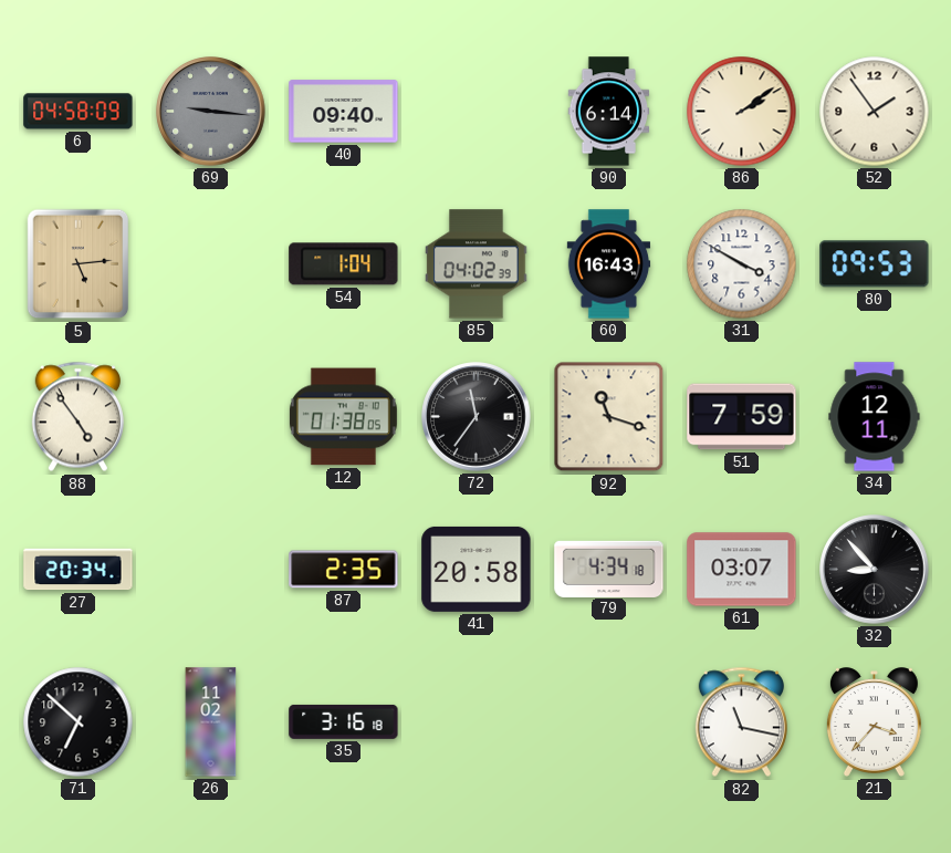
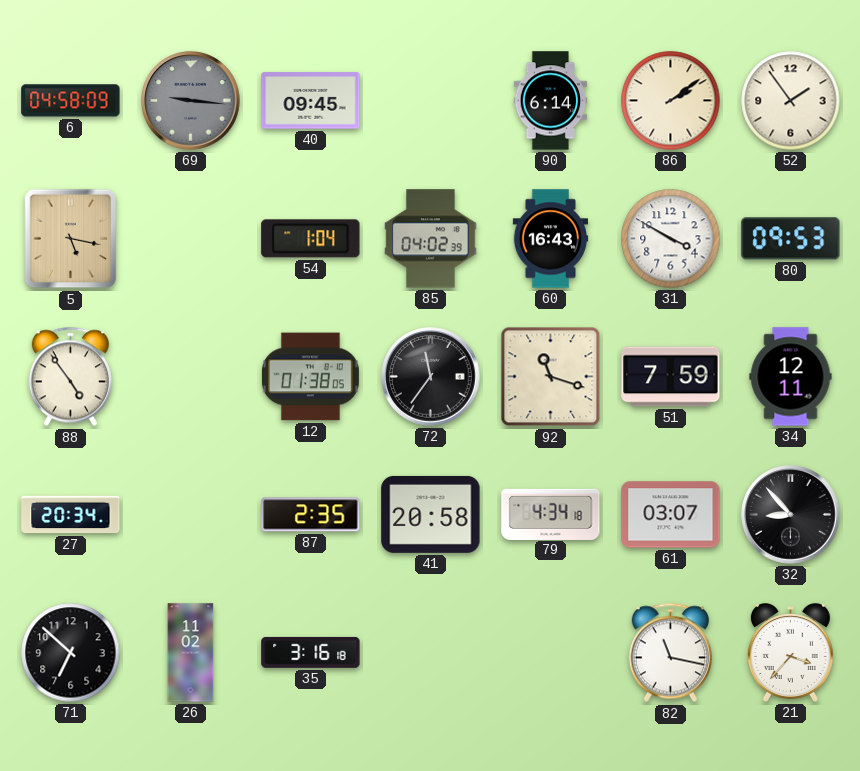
40: 09:40 -> 09:45
5: 5:14 -> 5:17
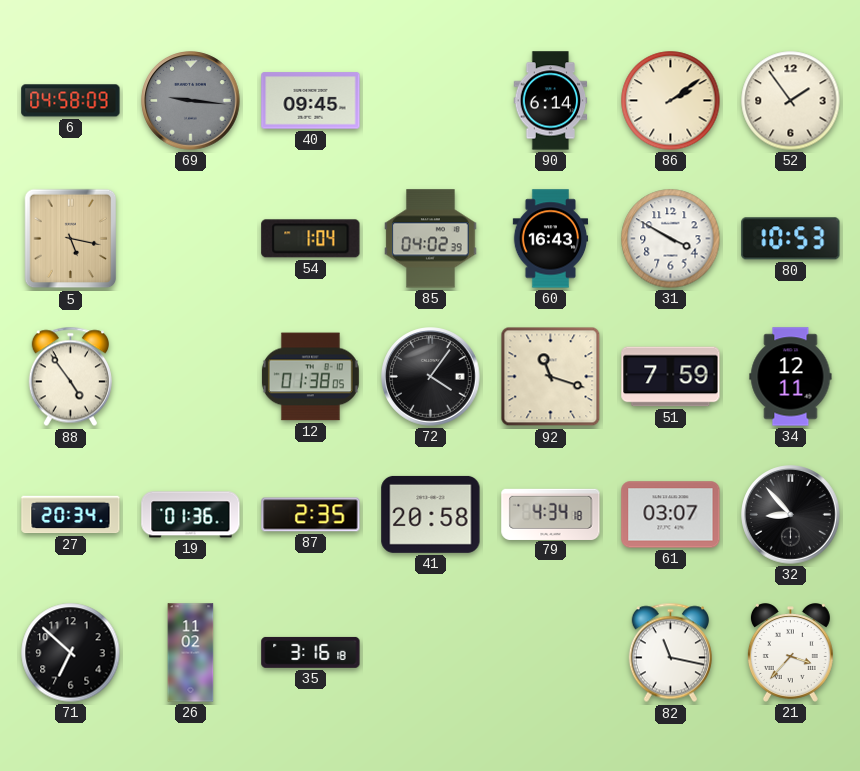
80: 09:53 -> 10:53
72: 11:36 -> 4:06
19: none -> 01:36
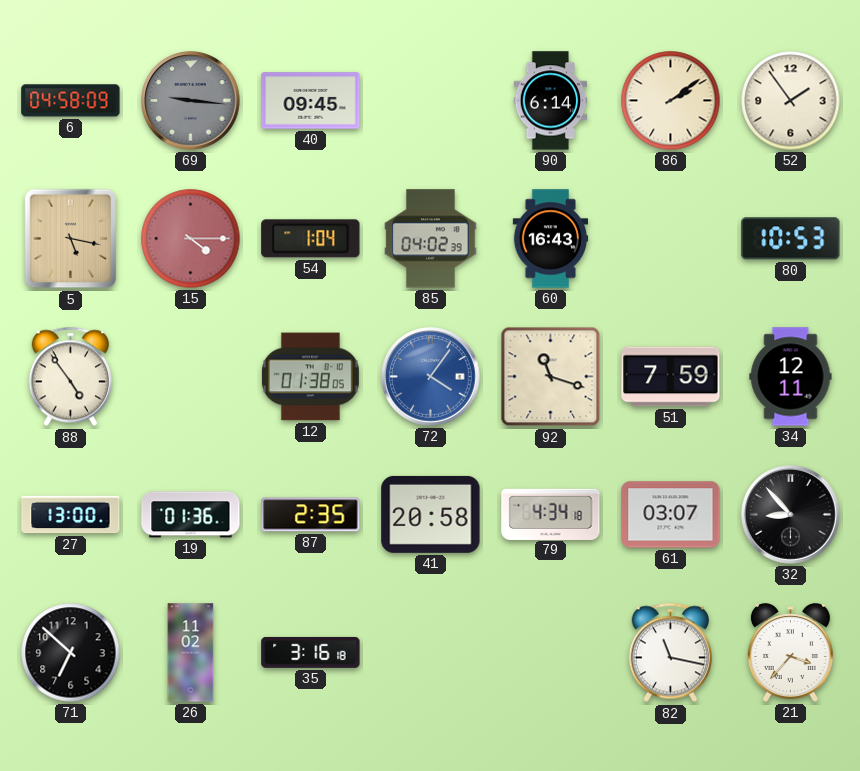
15: none -> 4:15
31: 3:50 -> none
72 dial: black -> blue
27: 20:34 -> 13:00
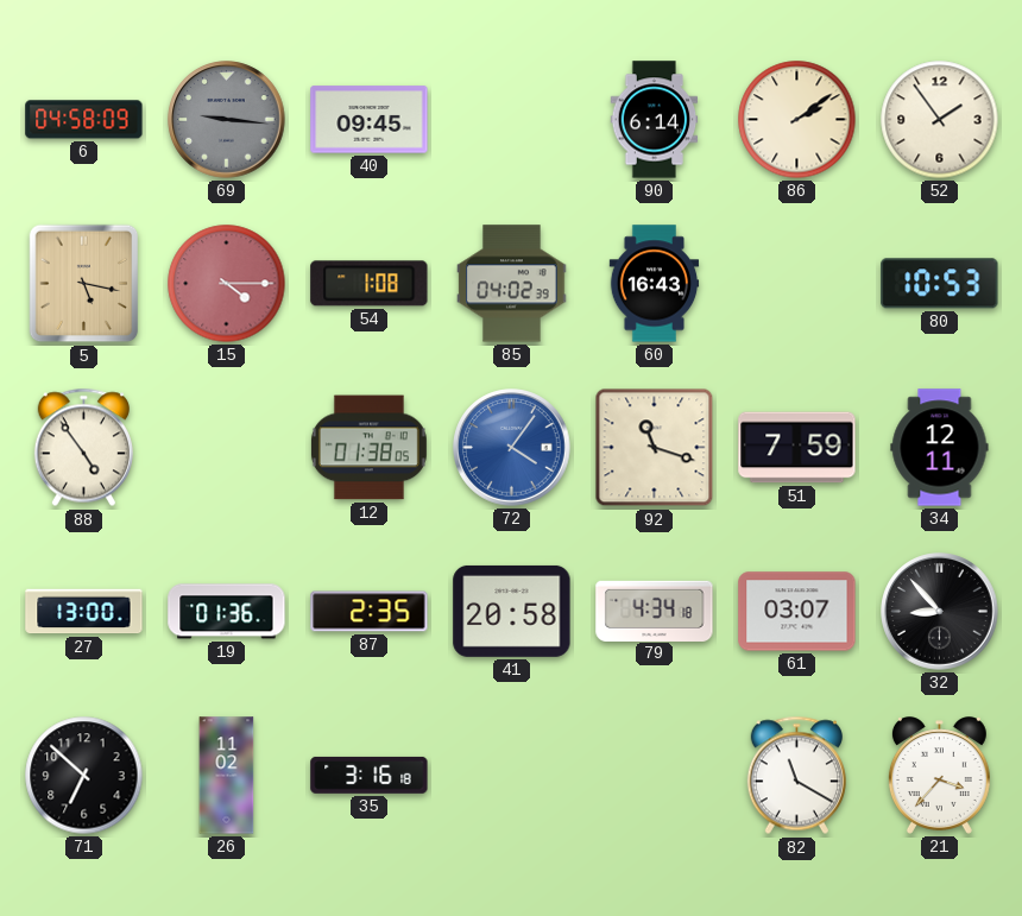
54: 1:04 -> 1:08
82: 11:17 -> 11:20
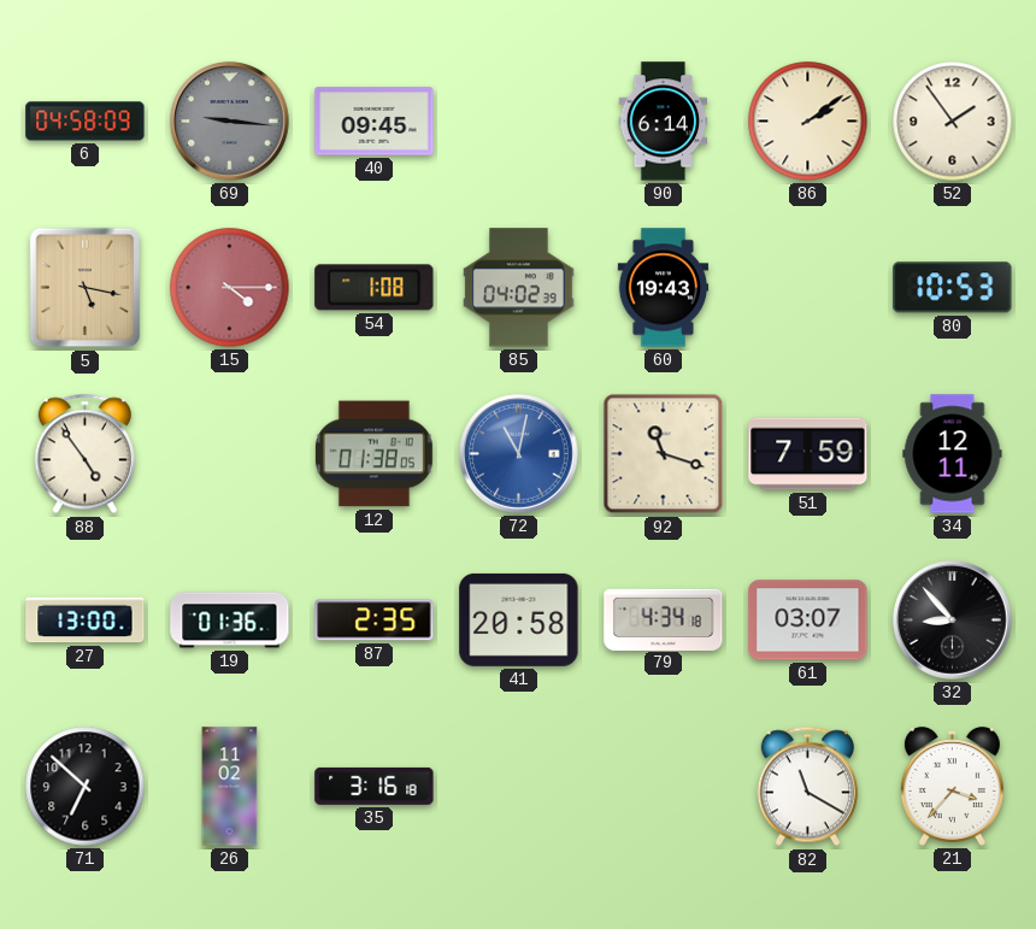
60: 16:43 -> 19:43
72: 4:06 -> 11:02
